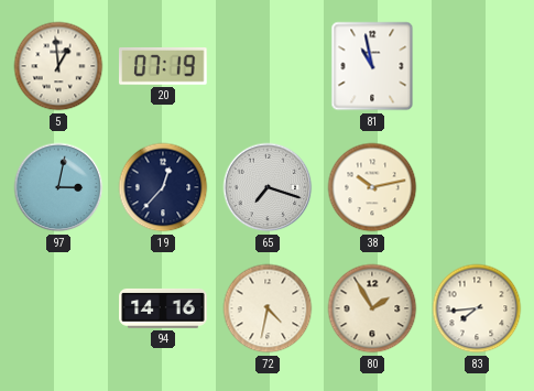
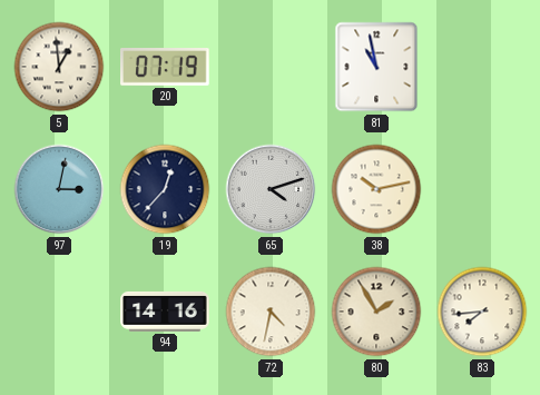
65: 7:18 -> 4:12
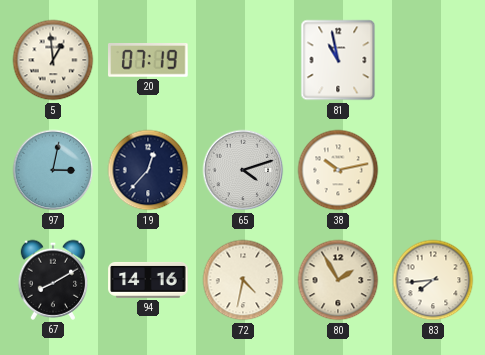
67: none -> 8:10
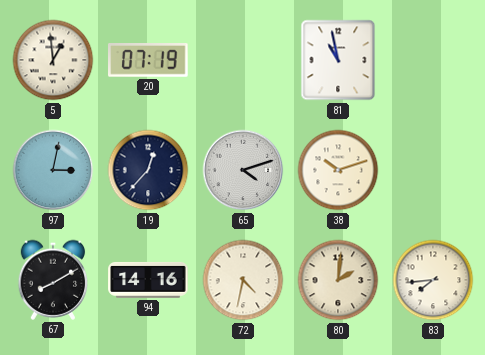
38: 10:13 -> 10:12
80: 1:55 -> 2:01
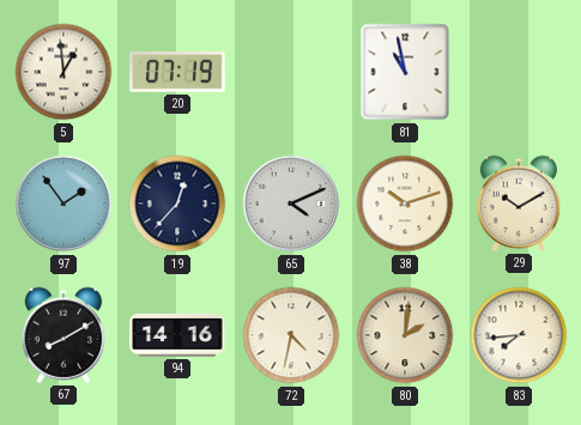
97: 3:02 -> 1:54
65: 4:12 -> 4:11
29: none -> 10:10
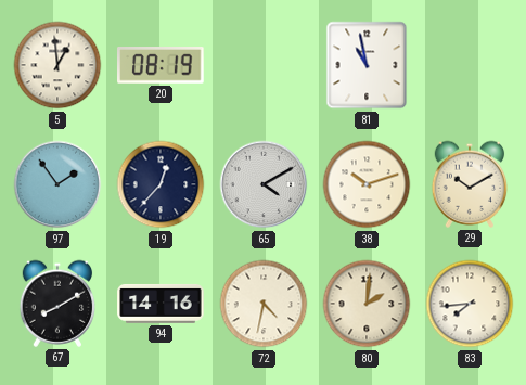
20: 07:19 -> 08:19
65: 4:11 -> 4:10
